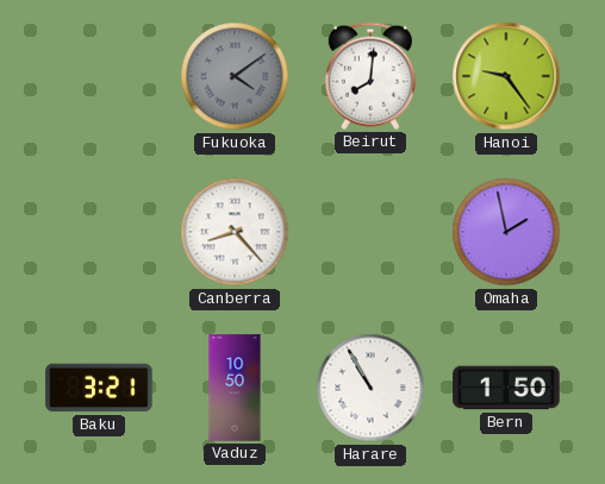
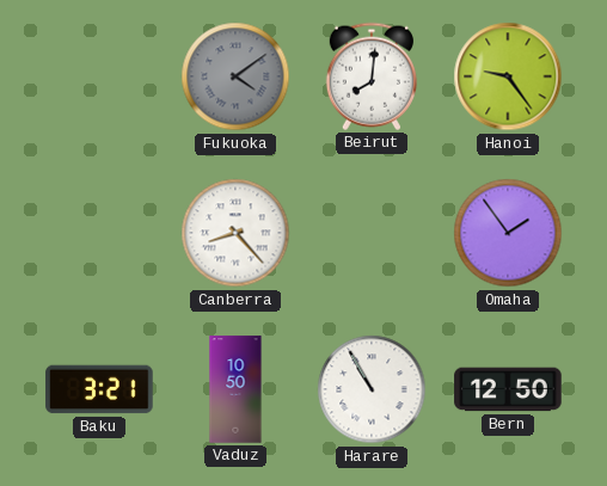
Omaha: 1:58 -> 1:54
Bern: 1:50 -> 12:50
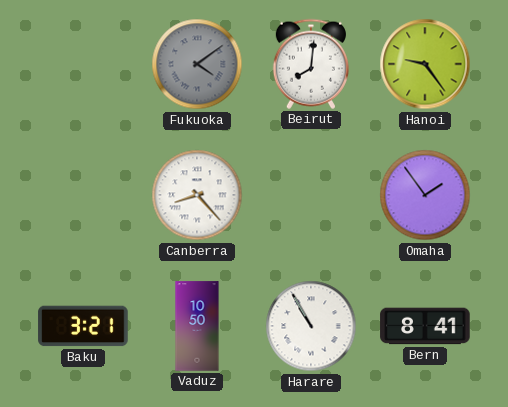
Bern: 12:50 -> 8:41
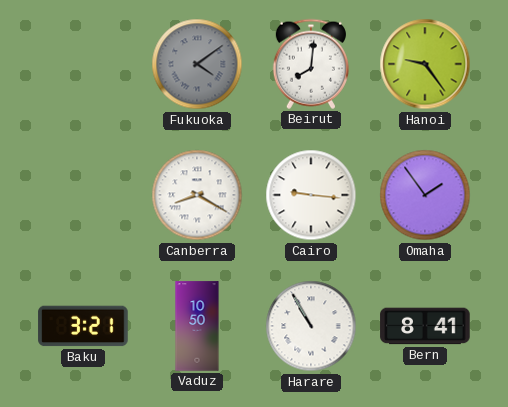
Canberra: 8:23 -> 8:20
Cairo: none -> 9:16
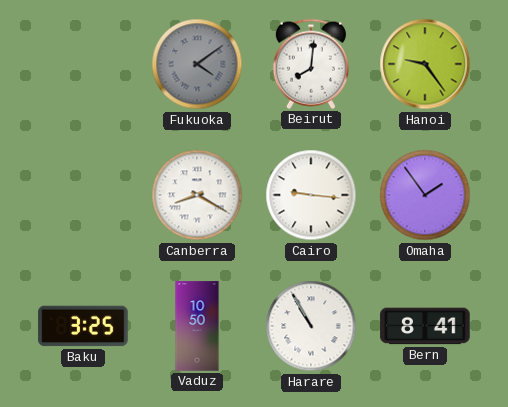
Baku: 3:21 -> 3:25
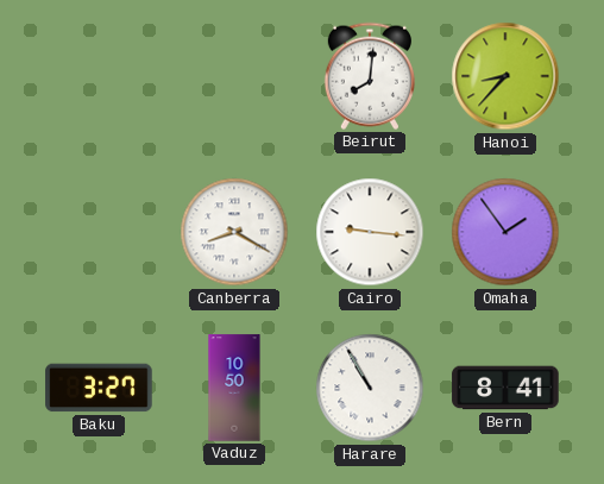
Fukuoka: 4:09 -> none
Hanoi: 9:24 -> 8:37
Baku: 3:25 -> 3:27
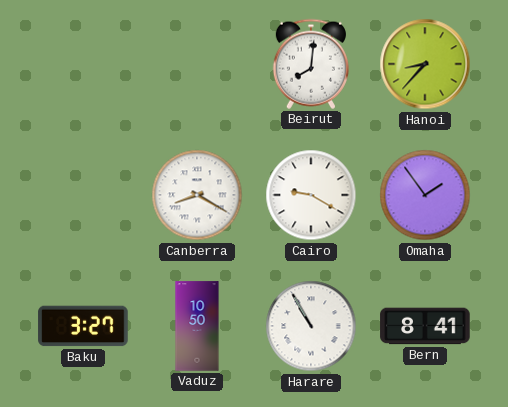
Cairo: 9:16 -> 9:20
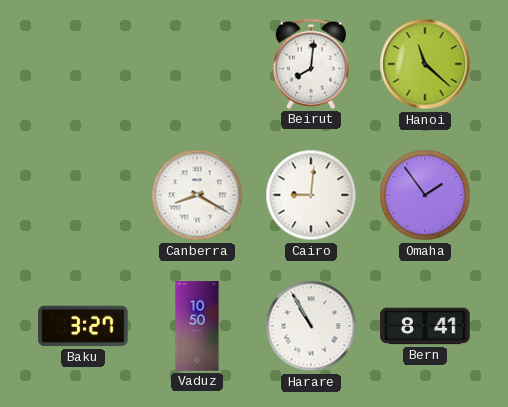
Hanoi: 8:37 -> 11:22
Cairo: 9:20 -> 9:01
